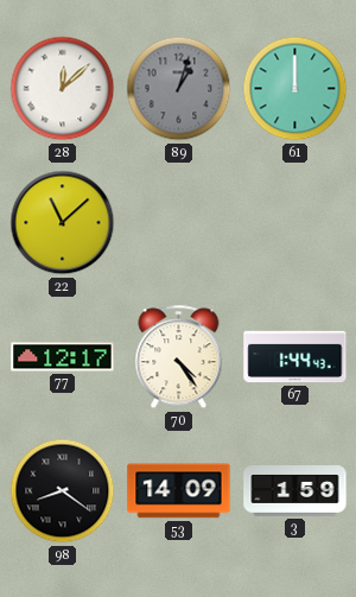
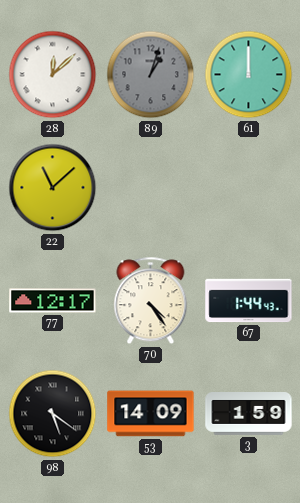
98: 8:21 -> 5:21
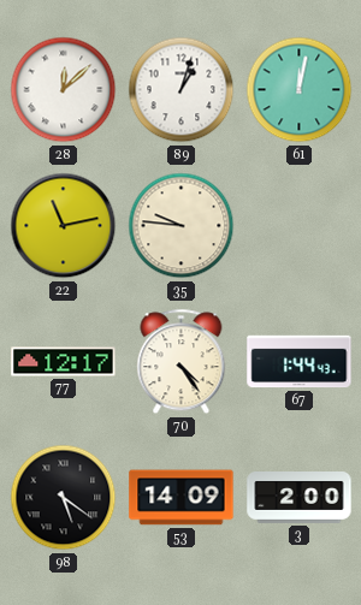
89 dial: grey -> white
61: 12:00 -> 12:02
22: 11:08 -> 11:13
35: none -> 9:46
3: 1:59 -> 2:00
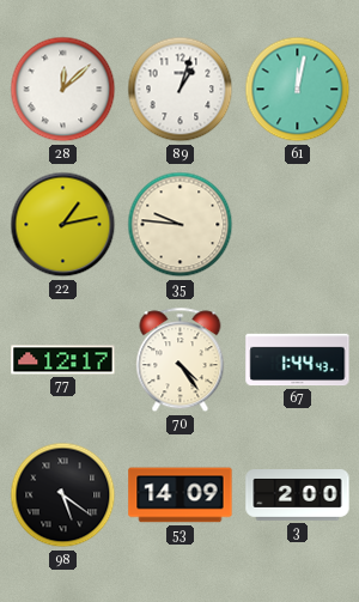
22: 11:13 -> 1:13
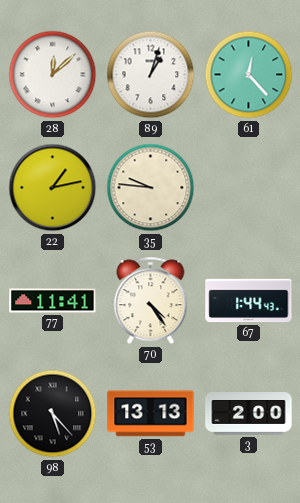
61: 12:02 -> 12:23
77: 12:17 -> 11:41
98: 5:21 -> 5:23
53: 14:09 -> 13:13
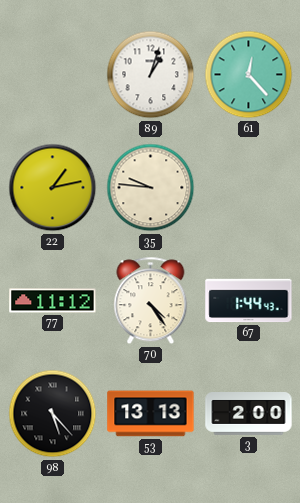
28: 12:08 -> none
77: 11:41 -> 11:12
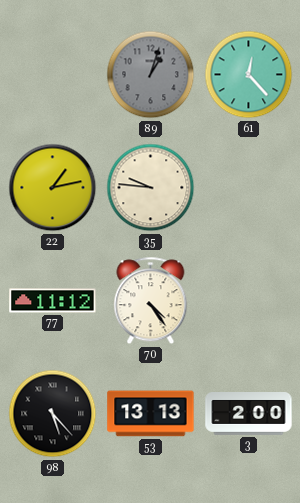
89 dial: white -> grey
67: 1:44 -> none
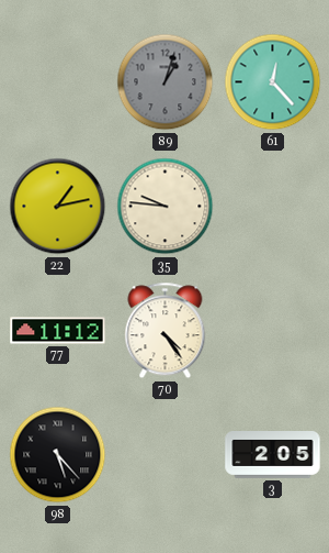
53: 13:13 -> none
3: 2:00 -> 2:05
